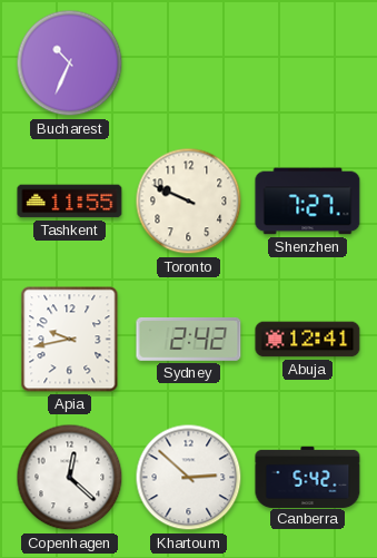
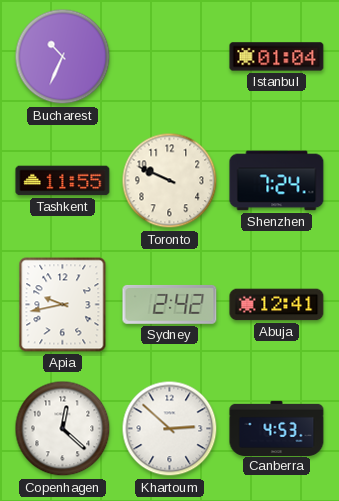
Istanbul: none -> 01:04
Shenzhen: 7:27 -> 7:24
Canberra: 5:42 -> 4:53
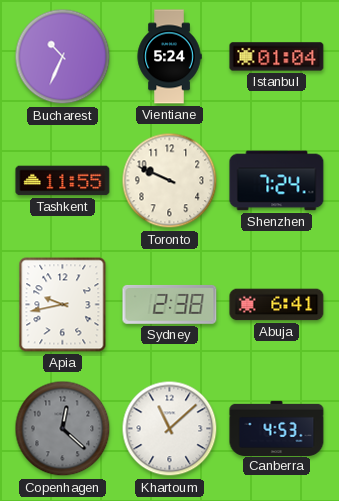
Vientiane: none -> 5:24
Sydney: 2:42 -> 2:38
Abuja: 12:41 -> 6:41
Copenhagen dial: white -> grey
Khartoum: 2:52 -> 11:08
